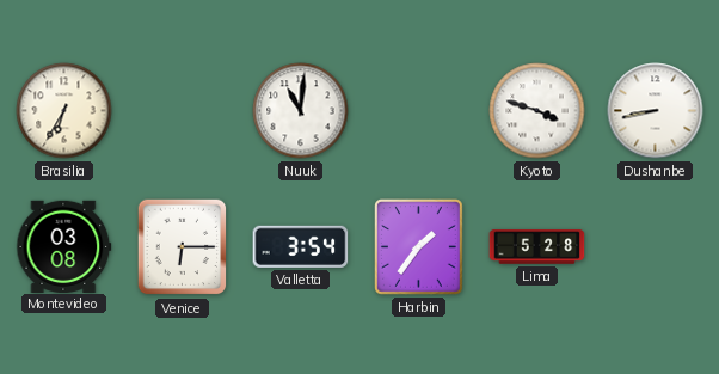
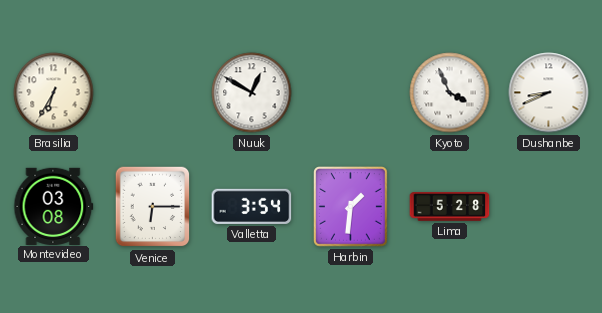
Nuuk: 11:01 -> 12:50
Kyoto: 3:48 -> 3:56
Dushanbe: 8:43 -> 8:41
Harbin: 1:36 -> 1:31
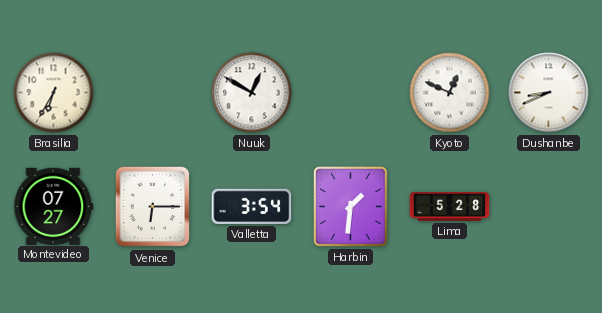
Kyoto: 3:56 -> 12:49
Montevideo: 03:08 -> 07:27
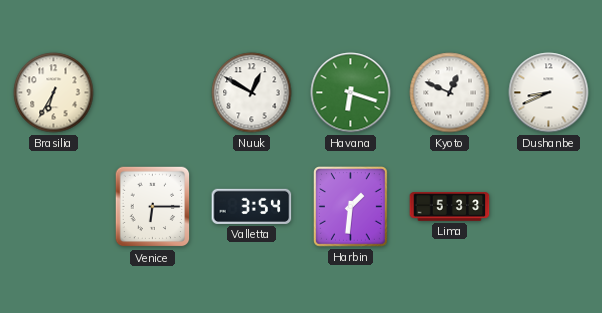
Havana: none -> 6:18
Montevideo: 07:27 -> none
Lima: 5:28 -> 5:33
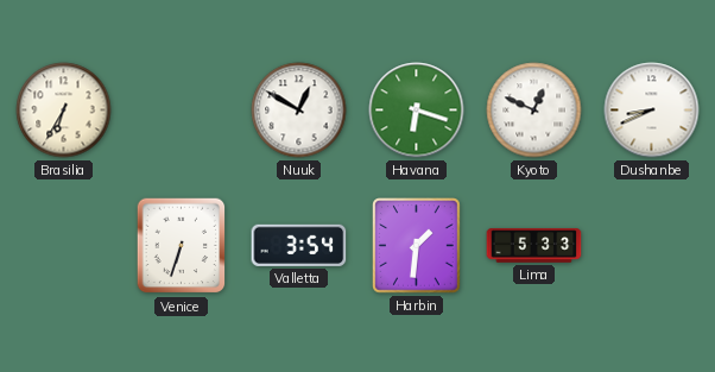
Venice: 6:15 -> 6:33
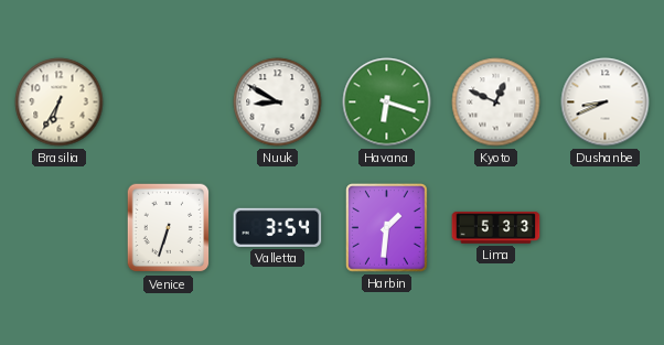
Nuuk: 12:50 -> 8:50
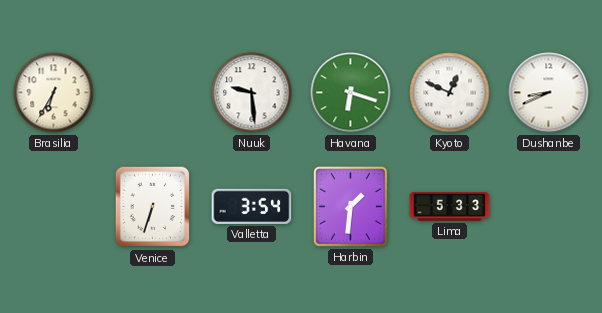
Nuuk: 8:50 -> 9:29
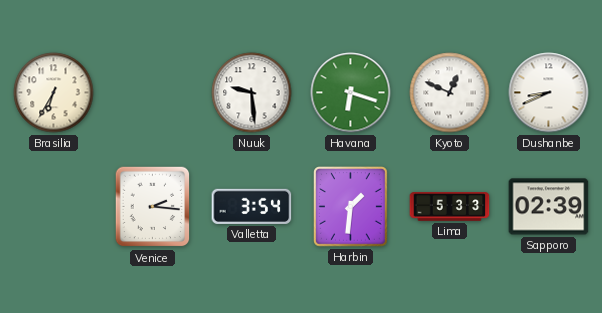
Venice: 6:33 -> 2:16
Sapporo: none -> 02:39
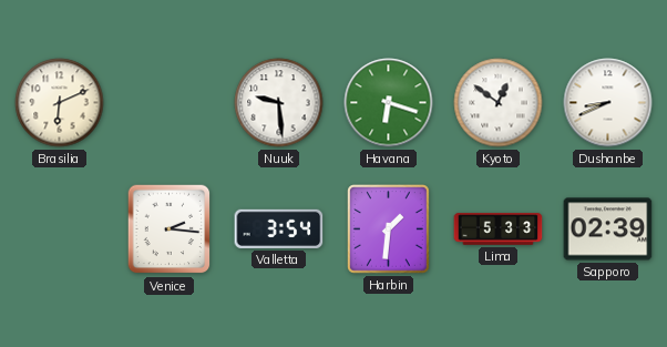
Brasilia: 6:35 -> 6:11
Kyoto: 12:49 -> 12:51
